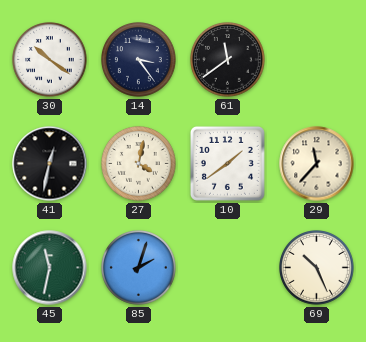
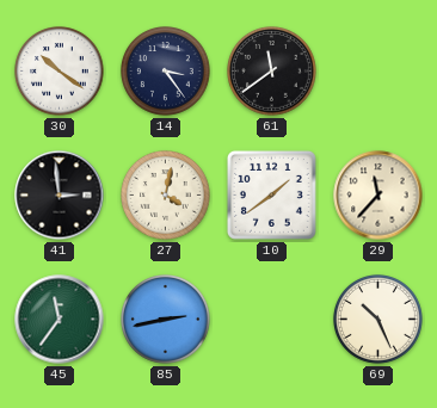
41: 12:32 -> 2:59
45: 11:32 -> 11:36
85: 2:03 -> 2:43
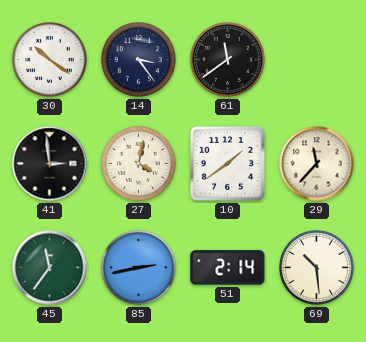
51: none -> 2:14
69: 10:26 -> 10:29
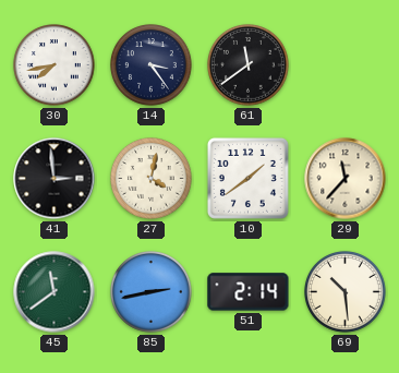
30: 10:21 -> 7:43
45: 11:36 -> 11:39
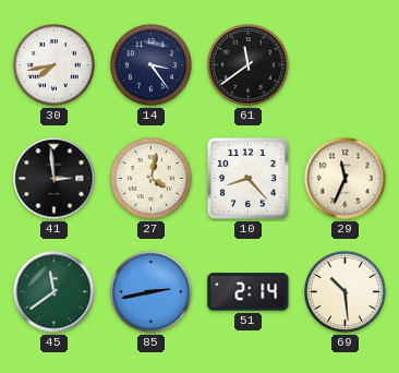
10: 1:39 -> 8:23
29: 11:37 -> 11:34
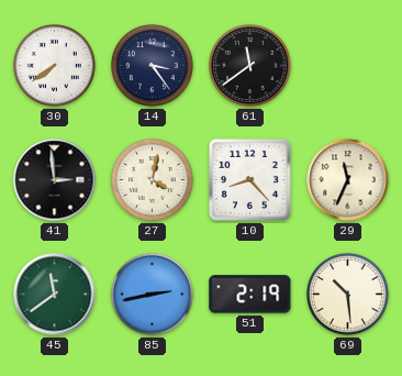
30: 7:43 -> 7:39
51: 2:14 -> 2:19
